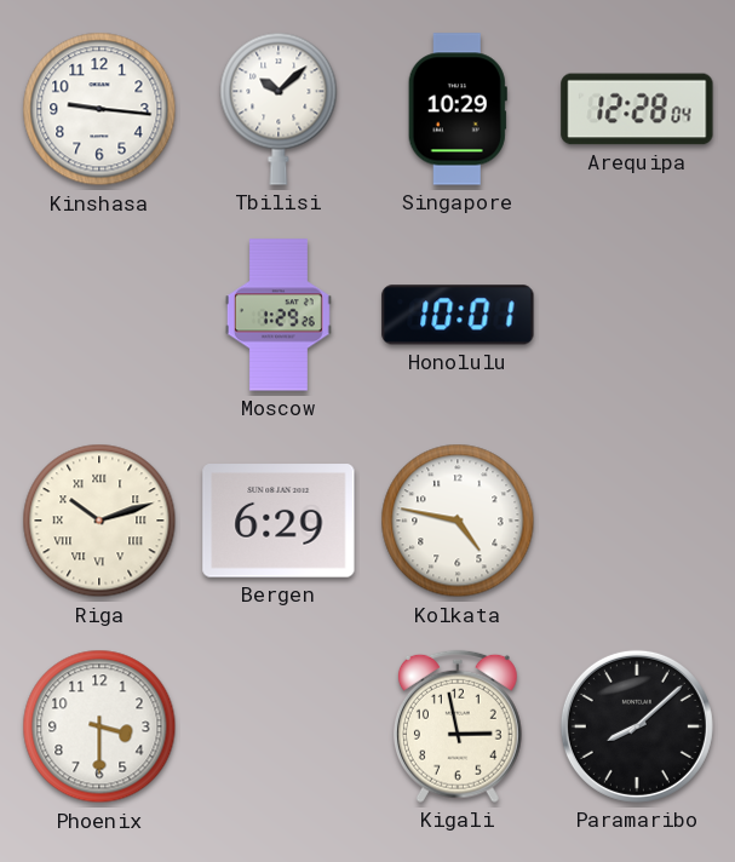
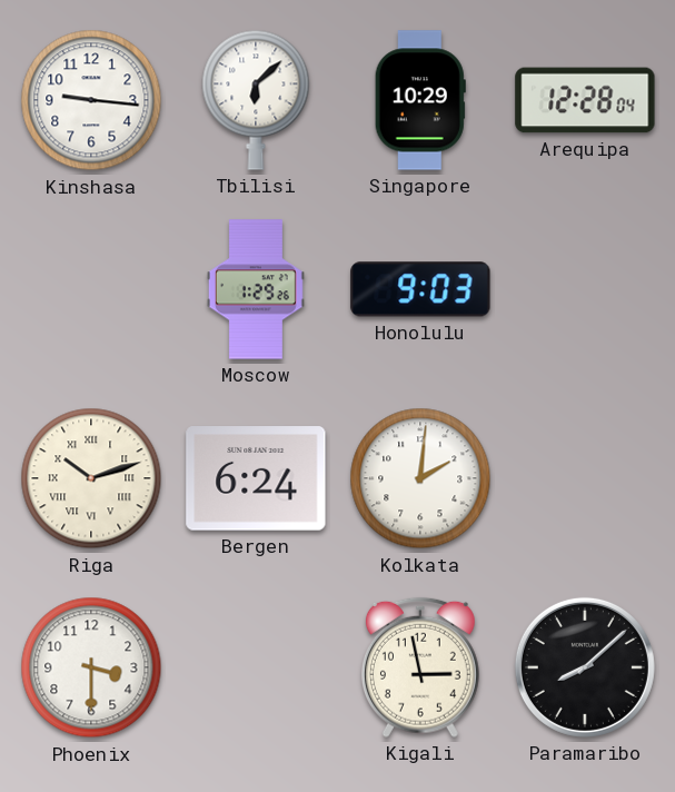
Tbilisi: 10:08 -> 6:08
Honolulu: 10:01 -> 9:03
Bergen: 6:29 -> 6:24
Kolkata: 4:47 -> 2:01
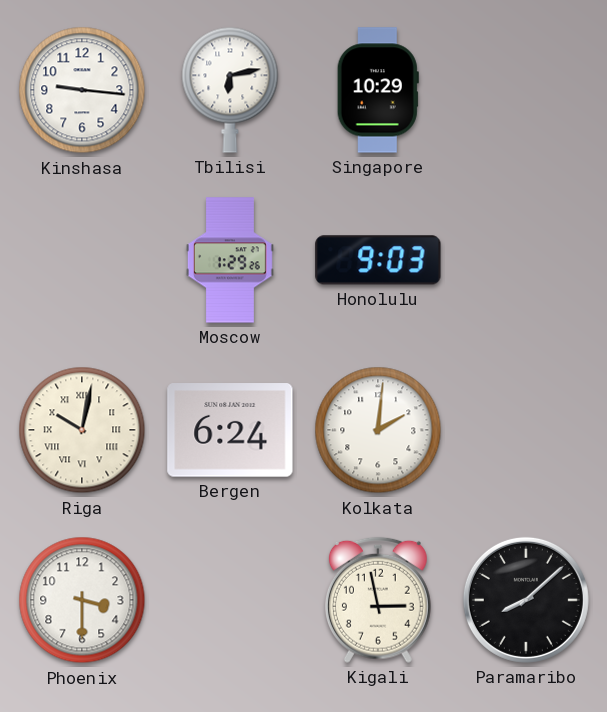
Tbilisi: 6:08 -> 6:13
Arequipa: 12:28 -> none
Riga: 10:12 -> 10:02
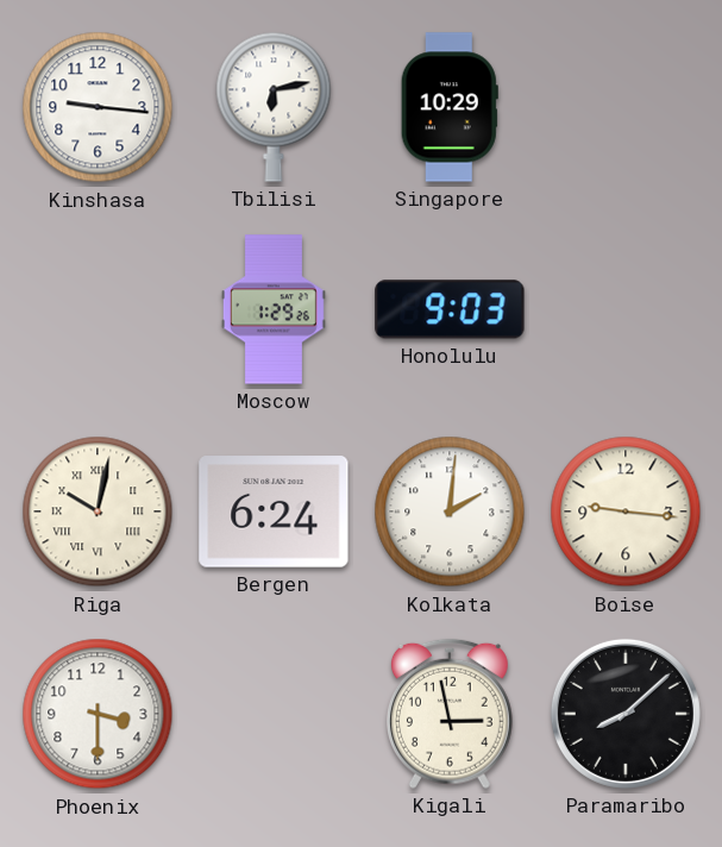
Boise: none -> 9:16
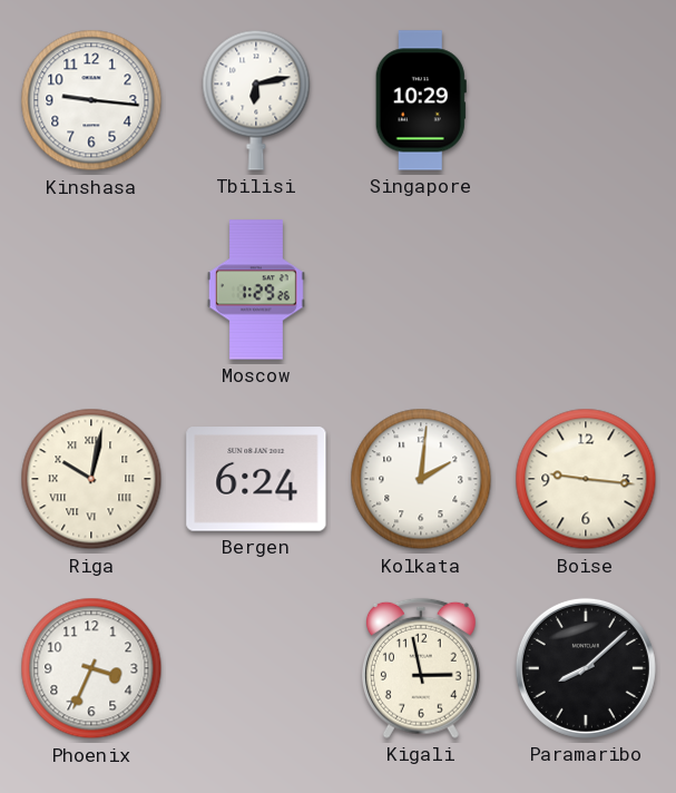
Honolulu: 9:03 -> none
Phoenix: 3:30 -> 3:34
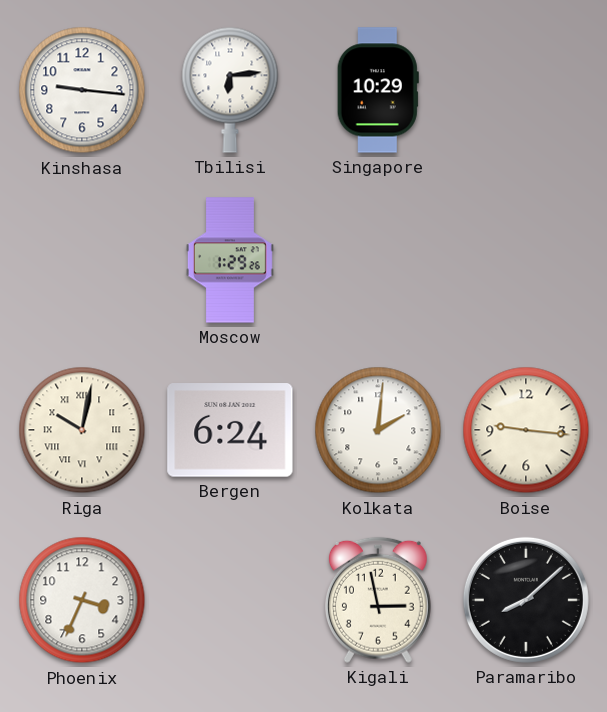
Tbilisi: 6:13 -> 6:14
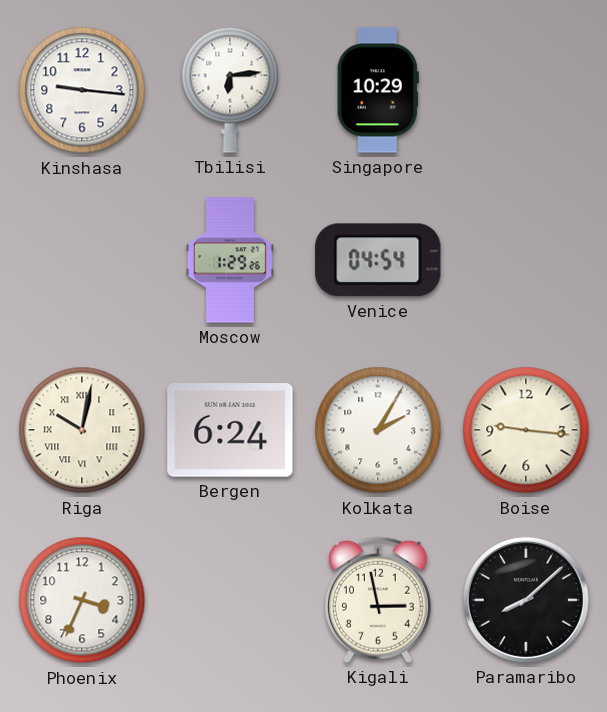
Venice: none -> 04:54
Kolkata: 2:01 -> 2:05
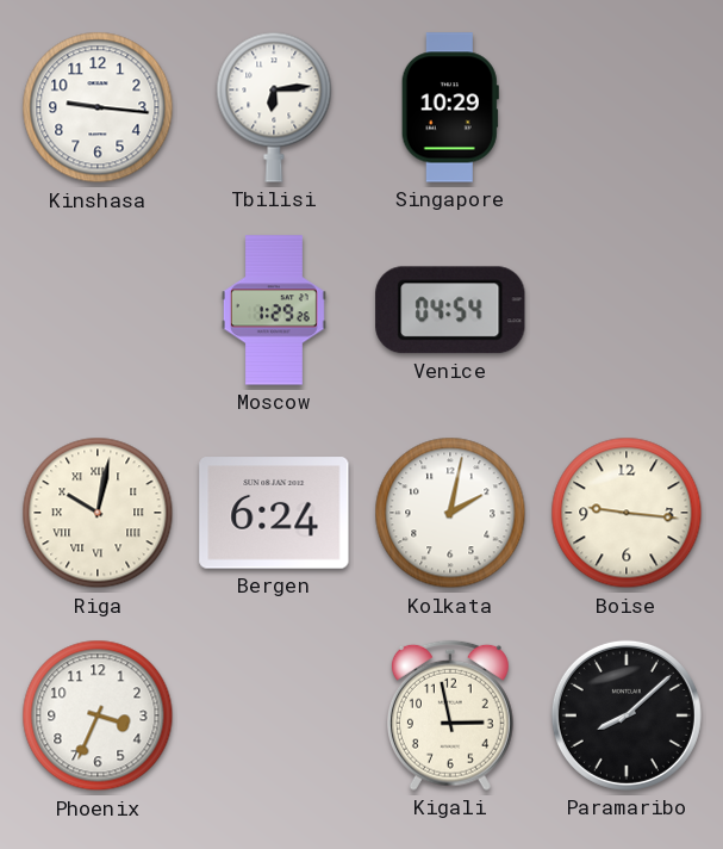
Kolkata: 2:05 -> 2:02
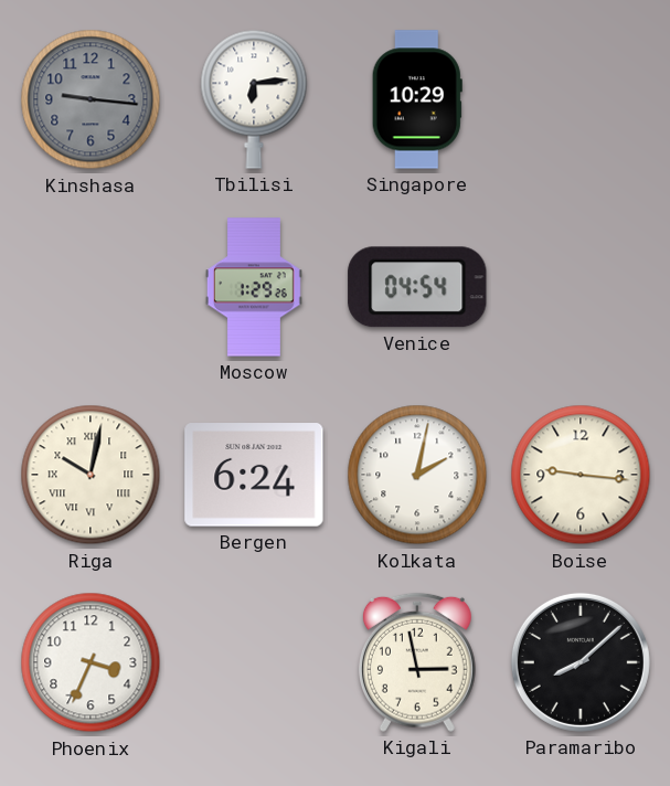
Kinshasa dial: white -> grey
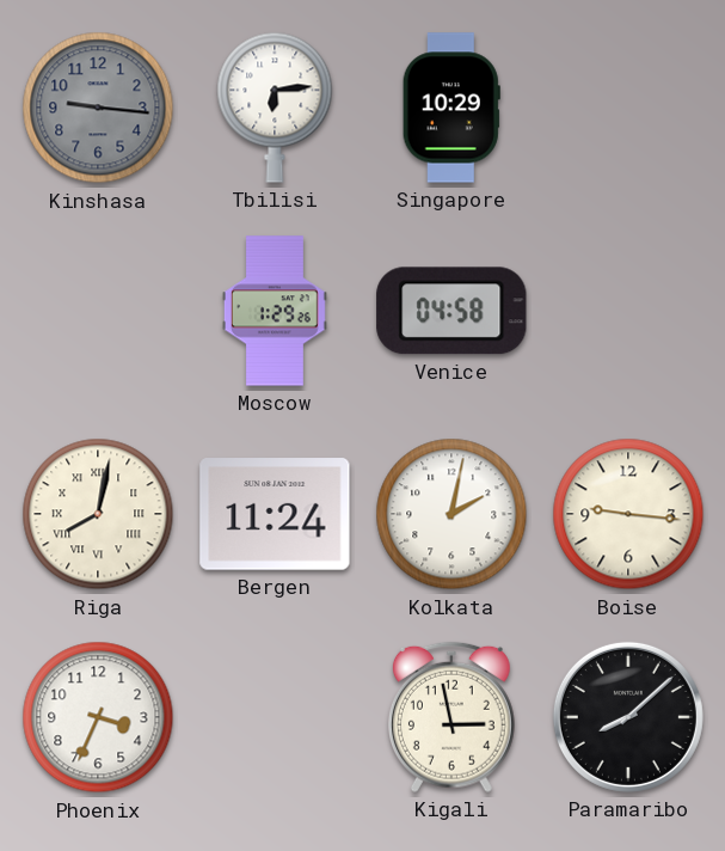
Venice: 04:54 -> 04:58
Riga: 10:02 -> 8:02
Bergen: 6:24 -> 11:24
